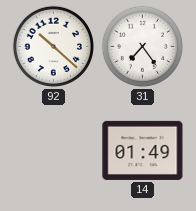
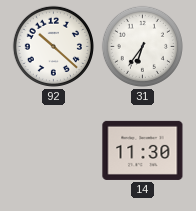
31: 7:24 -> 6:36
14: 01:49 -> 11:30
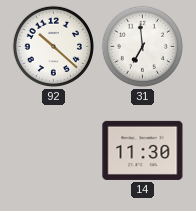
31: 6:36 -> 6:59
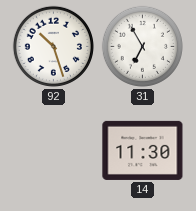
92: 10:22 -> 10:27
31: 6:59 -> 6:55
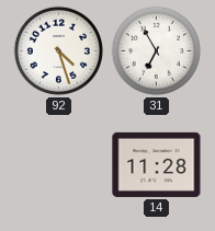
92: 10:27 -> 4:27
14: 11:30 -> 11:28
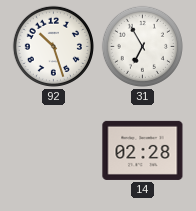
92: 4:27 -> 10:27
14: 11:28 -> 02:28
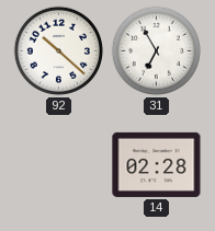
92: 10:27 -> 10:22
